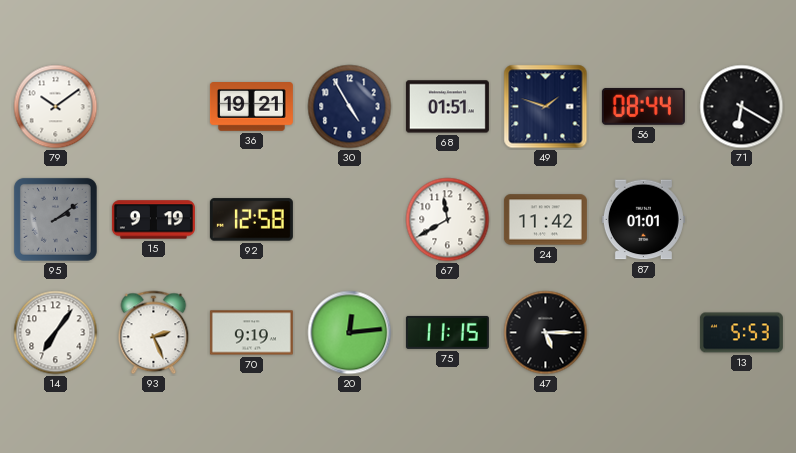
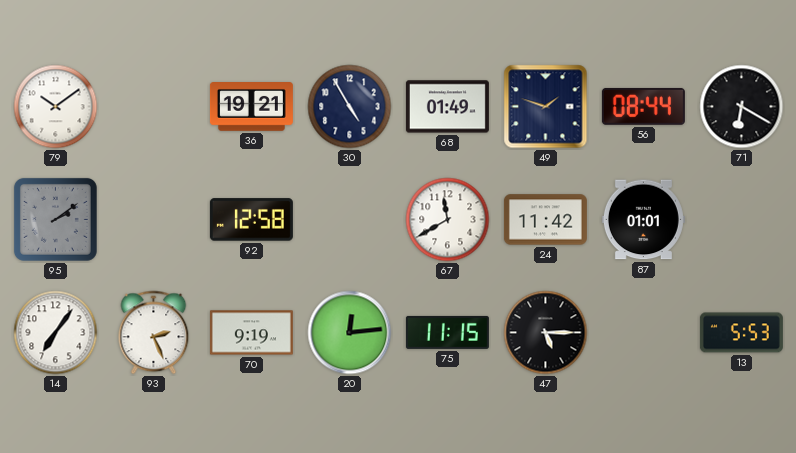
68: 01:51 -> 01:49
15: 9:19 -> none
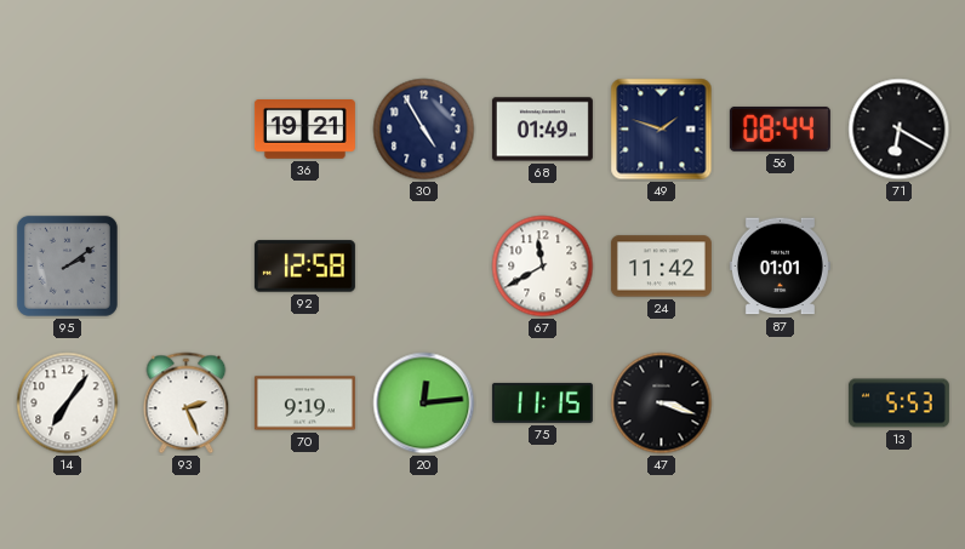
79: 10:09 -> none
47: 5:15 -> 3:18
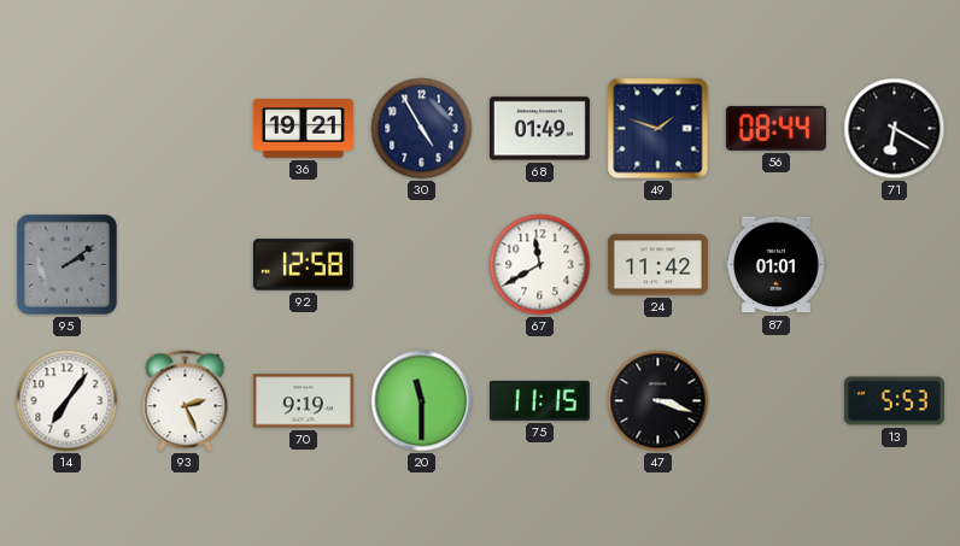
20: 12:14 -> 11:30
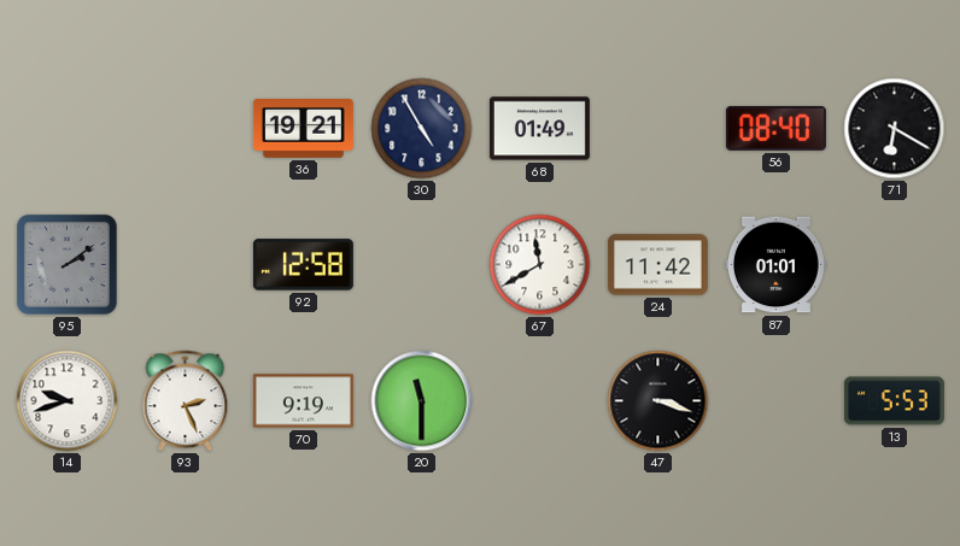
49: 1:48 -> none
56: 08:44 -> 08:40
14: 7:06 -> 9:42
75: 11:15 -> none
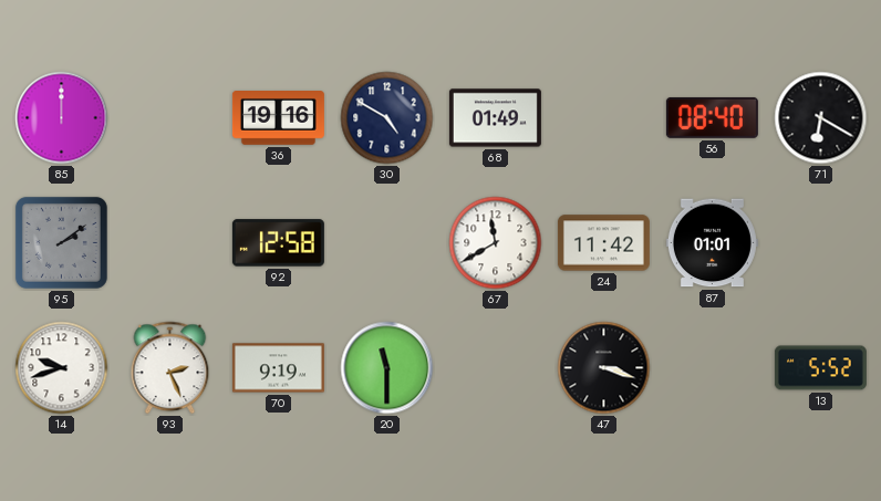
85: none -> 12:00
36: 19:21 -> 19:16
30: 4:55 -> 4:50
13: 5:53 -> 5:52
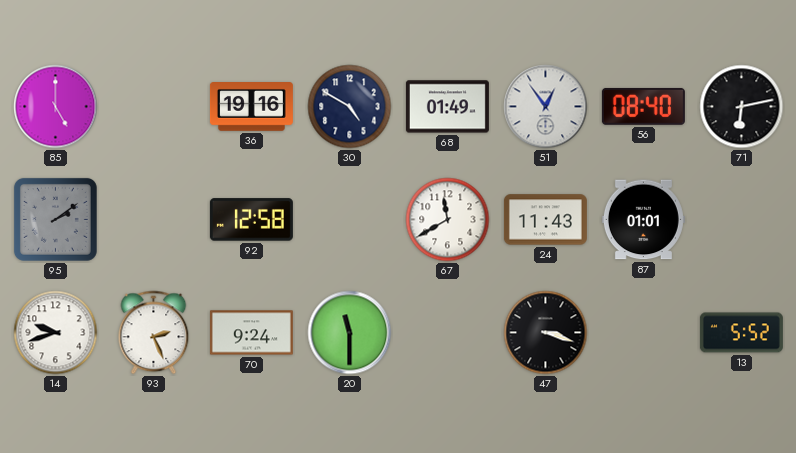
85: 12:00 -> 5:00
51: none -> 12:54
71: 6:20 -> 6:13
24: 11:42 -> 11:43
70: 9:19 -> 9:24
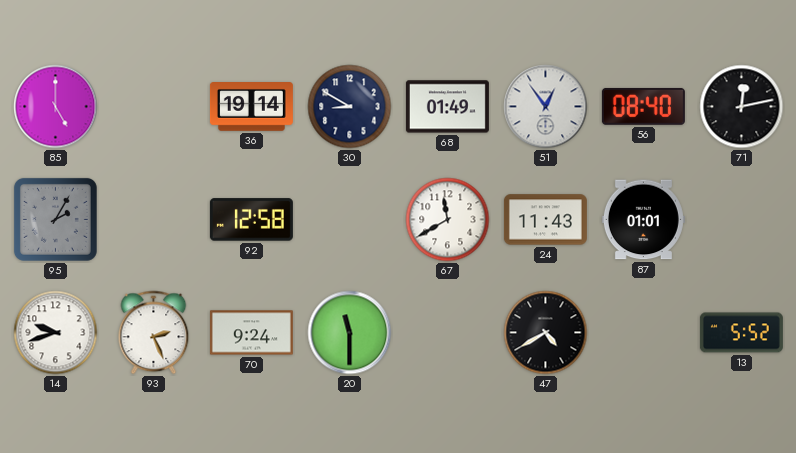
36: 19:16 -> 19:14
30: 4:50 -> 8:50
71: 6:13 -> 12:13
95: 2:09 -> 2:05
47: 3:18 -> 4:40
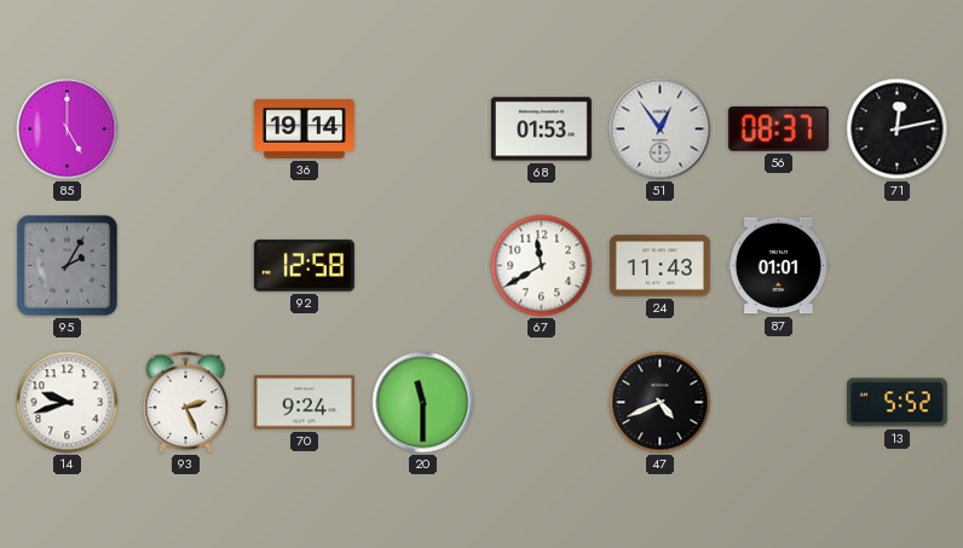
30: 8:50 -> none
68: 01:49 -> 01:53
56: 08:40 -> 08:37
47: 4:40 -> 4:41
